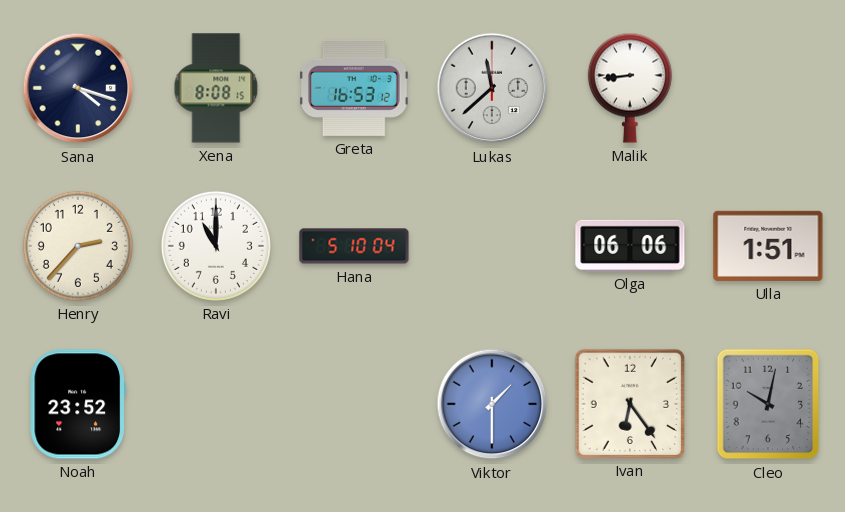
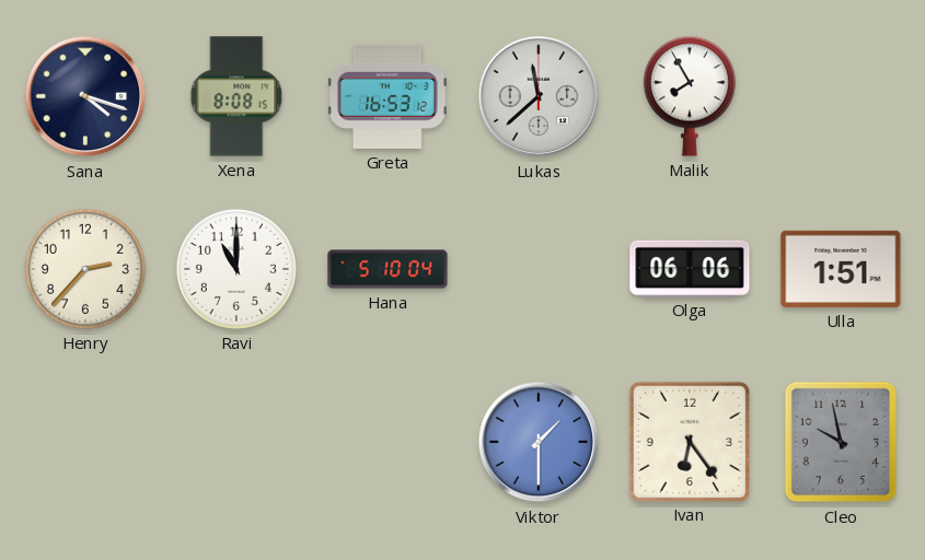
Malik: 8:44 -> 7:55
Noah: 23:52 -> none
Cleo: 10:02 -> 9:58
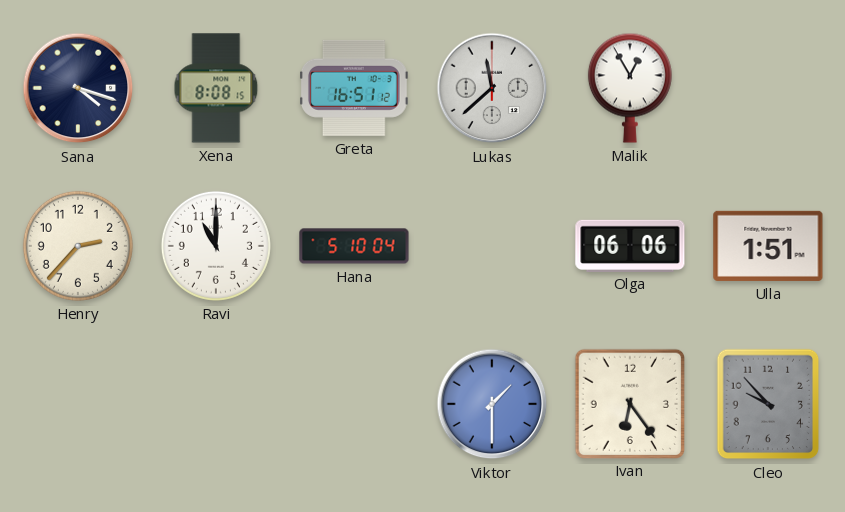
Greta: 16:53 -> 16:51
Malik: 7:55 -> 12:55
Cleo: 9:58 -> 9:53
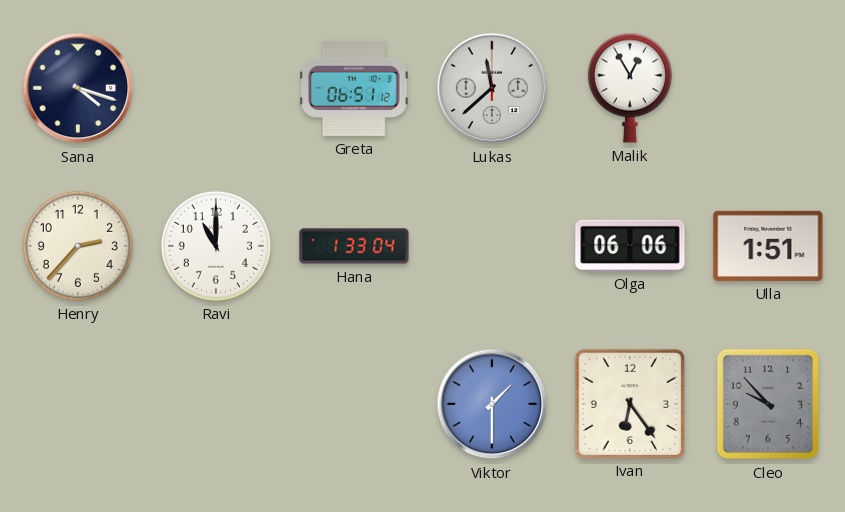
Xena: 8:08 -> none
Greta: 16:51 -> 06:51
Hana: 5:10 -> 1:33
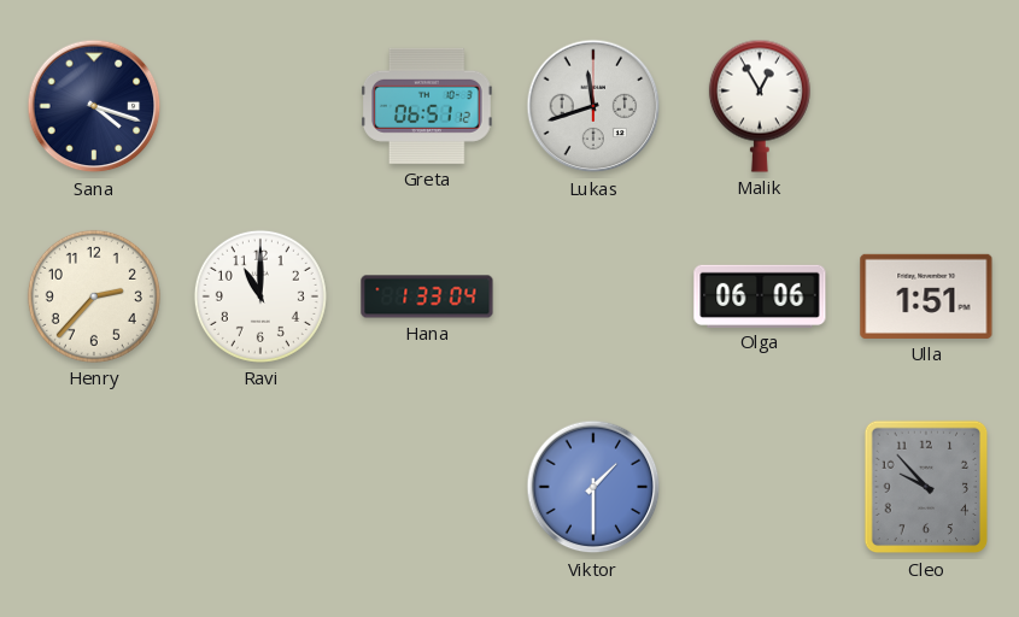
Lukas: 11:38 -> 11:42
Ivan: 6:24 -> none
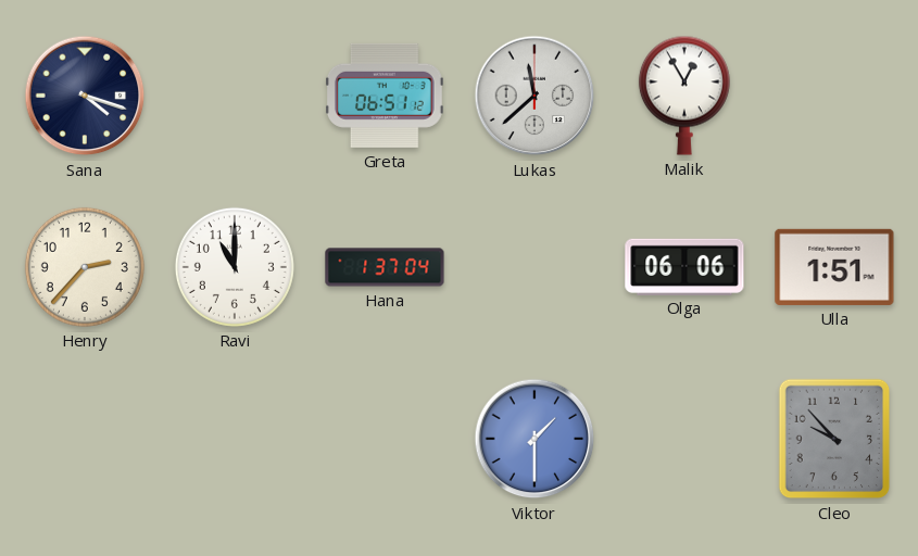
Lukas: 11:42 -> 11:38
Hana: 1:33 -> 1:37
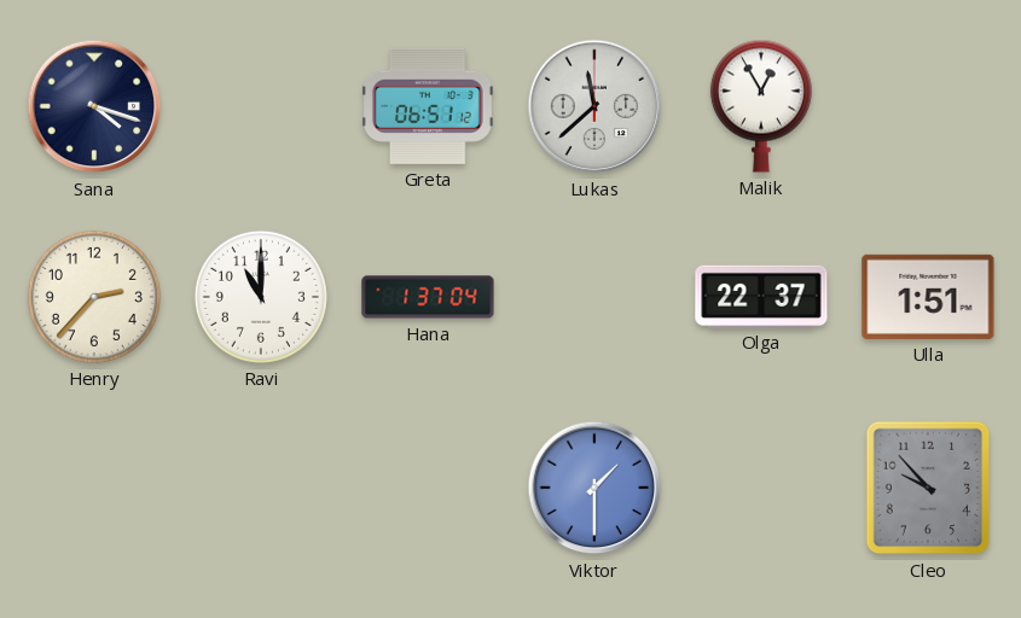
Olga: 06:06 -> 22:37
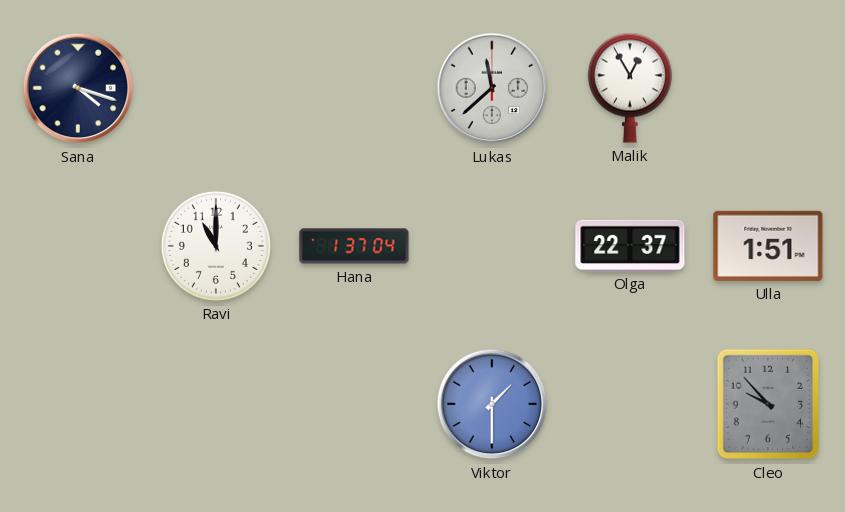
Greta: 06:51 -> none
Henry: 2:37 -> none
